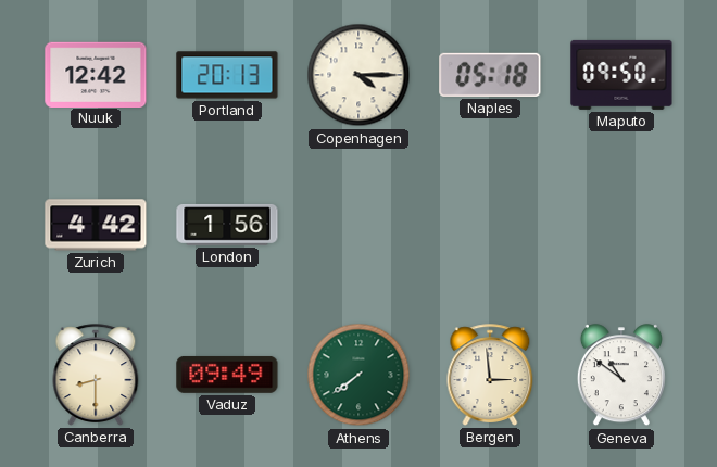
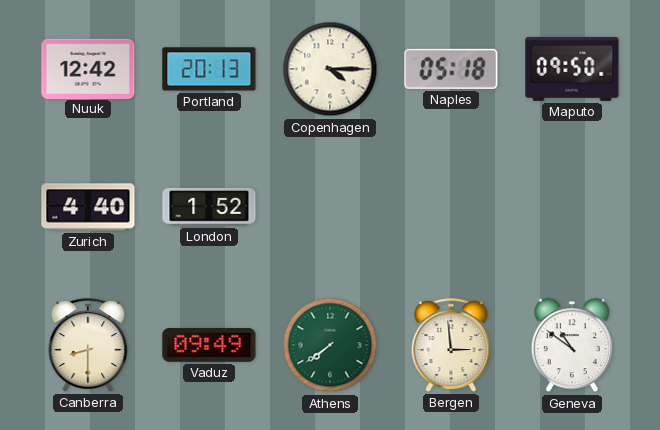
Zurich: 4:42 -> 4:40
London: 1:56 -> 1:52
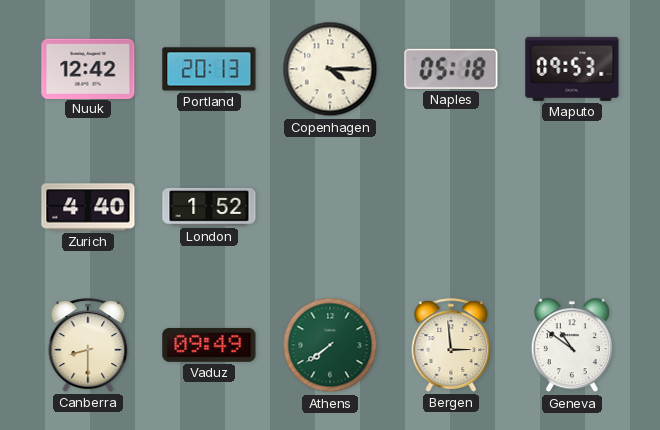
Maputo: 09:50 -> 09:53
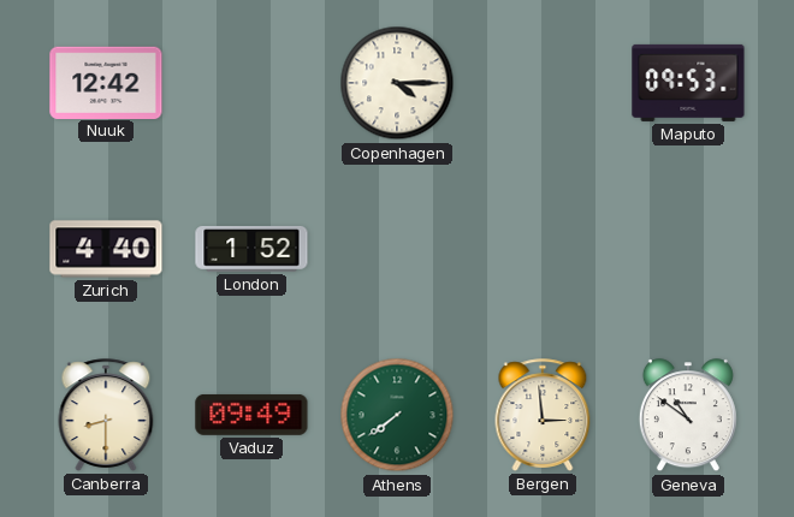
Portland: 20:13 -> none
Naples: 05:18 -> none
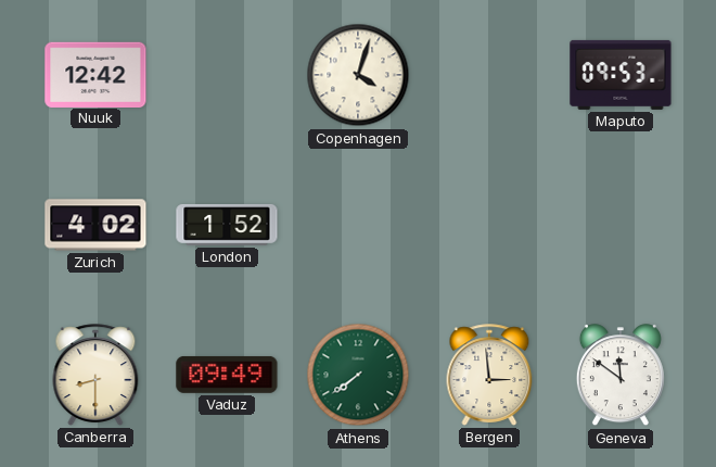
Copenhagen: 4:15 -> 4:03
Zurich: 4:40 -> 4:02
Geneva: 10:51 -> 11:51
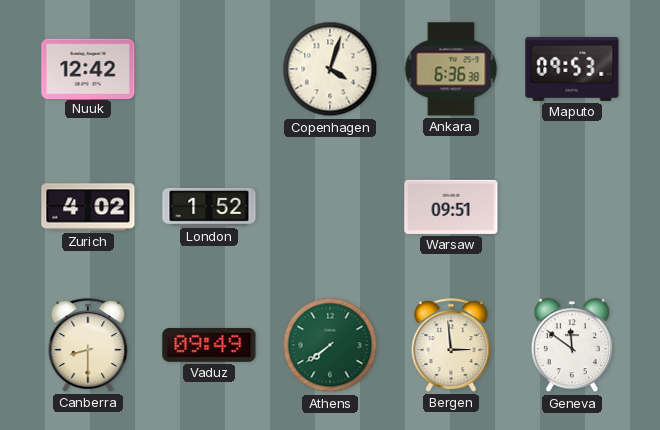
Ankara: none -> 6:36
Warsaw: none -> 09:51
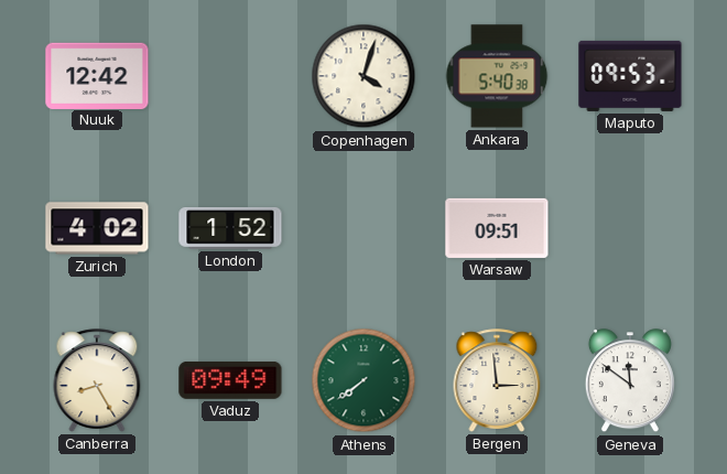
Ankara: 6:36 -> 5:40
Canberra: 8:30 -> 8:25
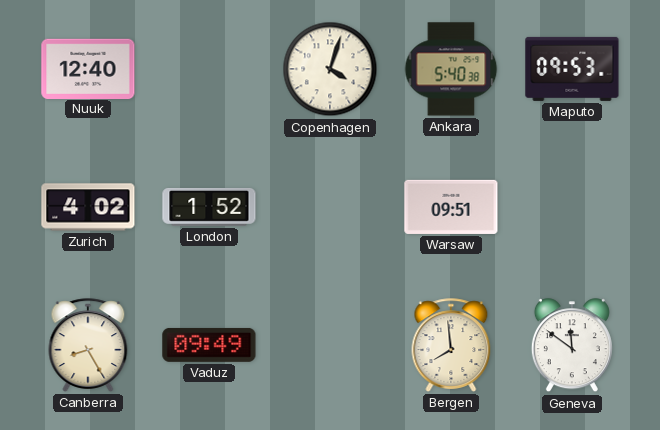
Nuuk: 12:42 -> 12:40
Athens: 7:39 -> none
Bergen: 2:59 -> 7:59
